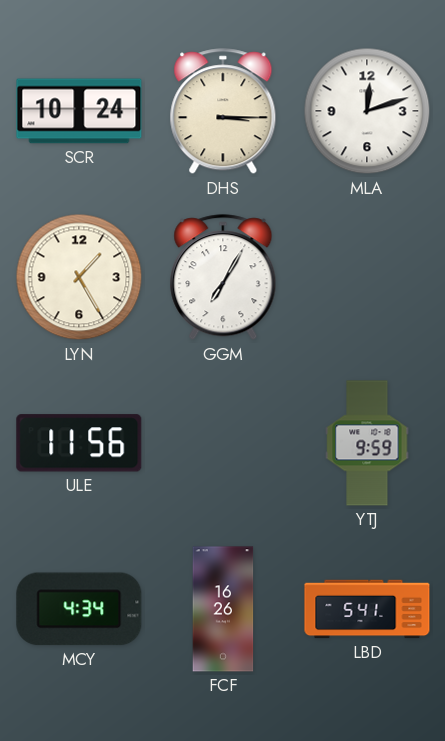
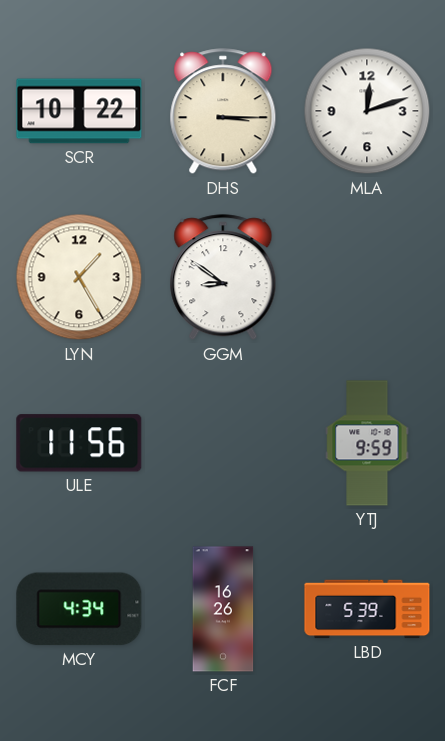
SCR: 10:24 -> 10:22
GGM: 7:05 -> 8:51
LBD: 5:41 -> 5:39
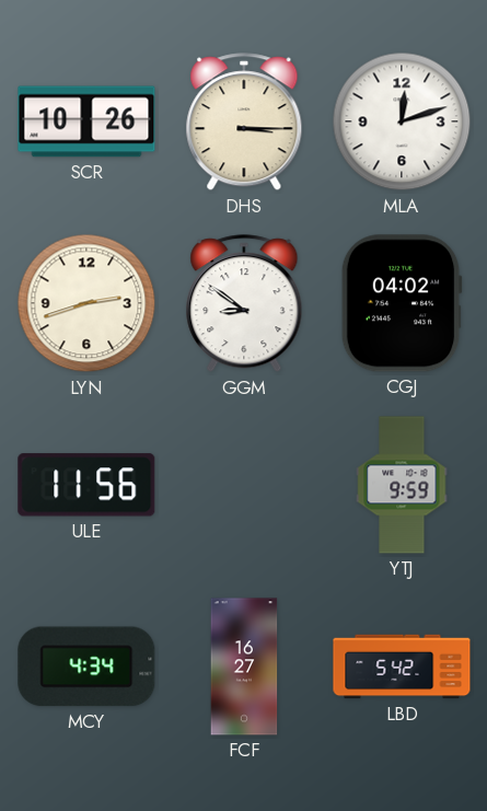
SCR: 10:22 -> 10:26
LYN: 1:25 -> 2:42
CGJ: none -> 04:02
FCF: 16:26 -> 16:27
LBD: 5:39 -> 5:42
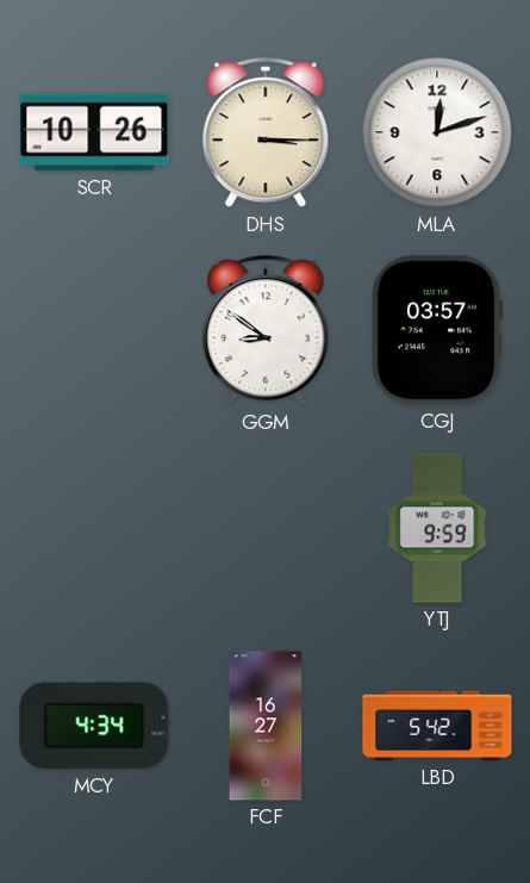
LYN: 2:42 -> none
CGJ: 04:02 -> 03:57
ULE: 11:56 -> none
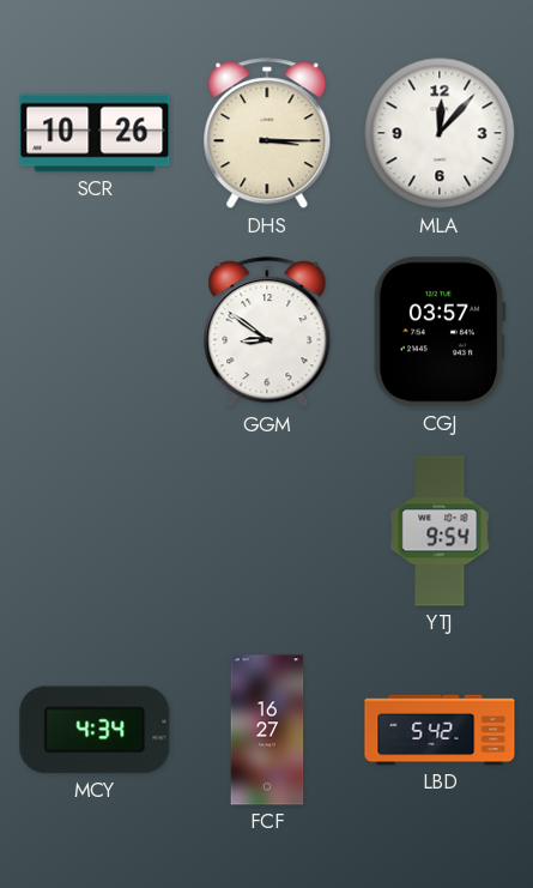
MLA: 12:12 -> 12:07
YTJ: 9:59 -> 9:54
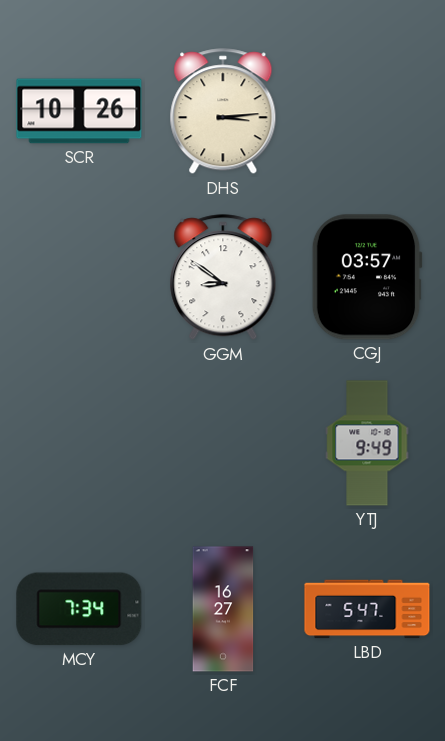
DHS: 3:15 -> 3:14
MLA: 12:07 -> none
YTJ: 9:54 -> 9:49
MCY: 4:34 -> 7:34
LBD: 5:42 -> 5:47
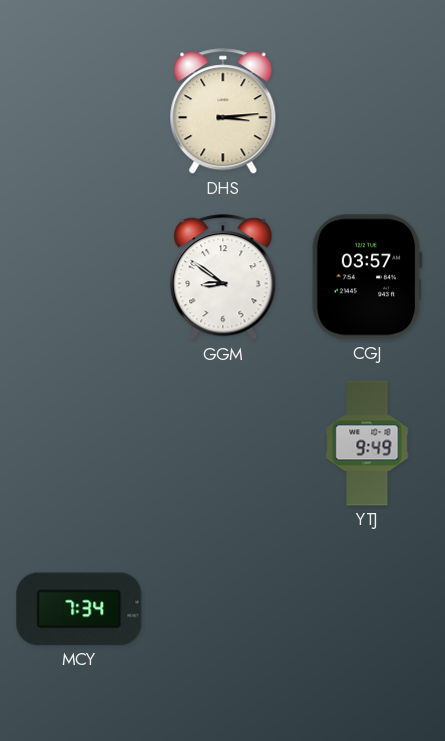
SCR: 10:26 -> none
FCF: 16:27 -> none
LBD: 5:47 -> none
